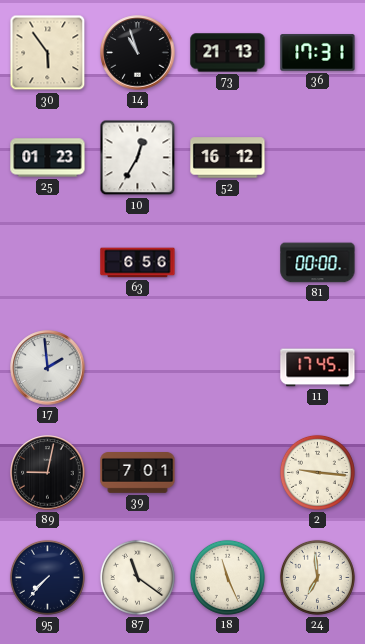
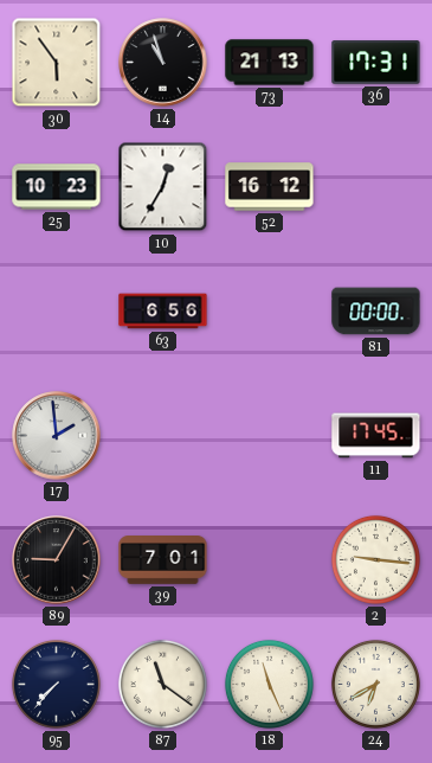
25: 01:23 -> 10:23
89: 9:02 -> 9:05
24: 6:59 -> 6:40
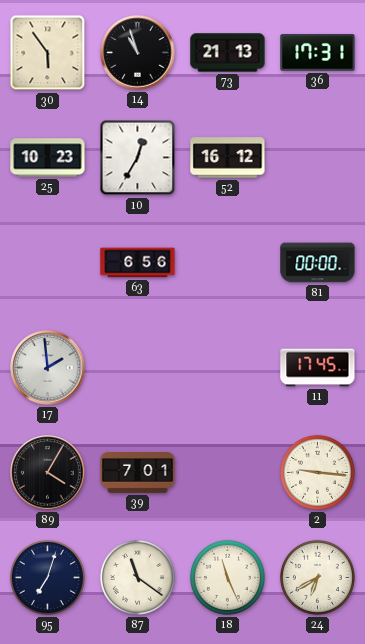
89: 9:05 -> 4:05
95: 7:37 -> 7:03
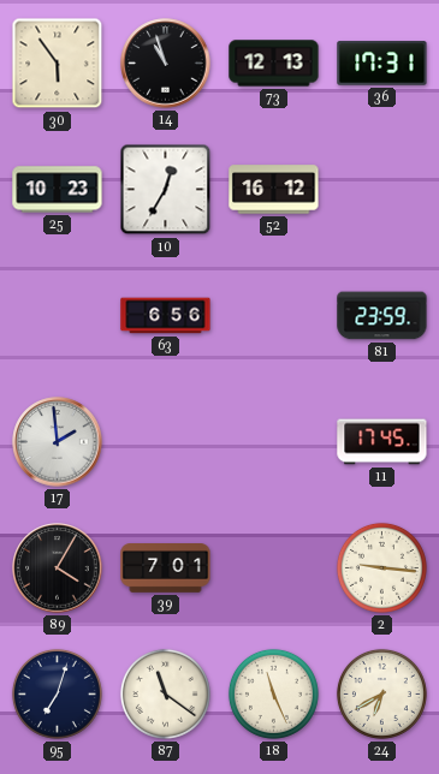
73: 21:13 -> 12:13
81: 00:00 -> 23:59
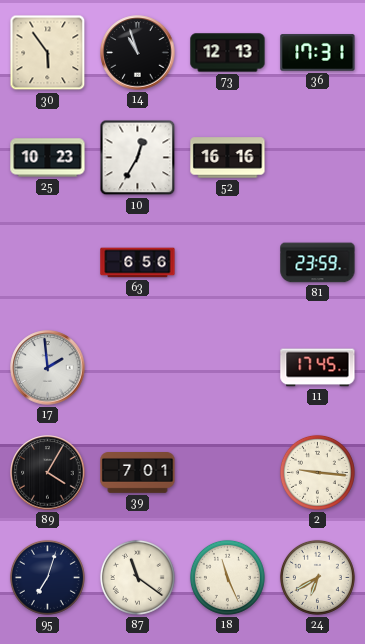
52: 16:12 -> 16:16
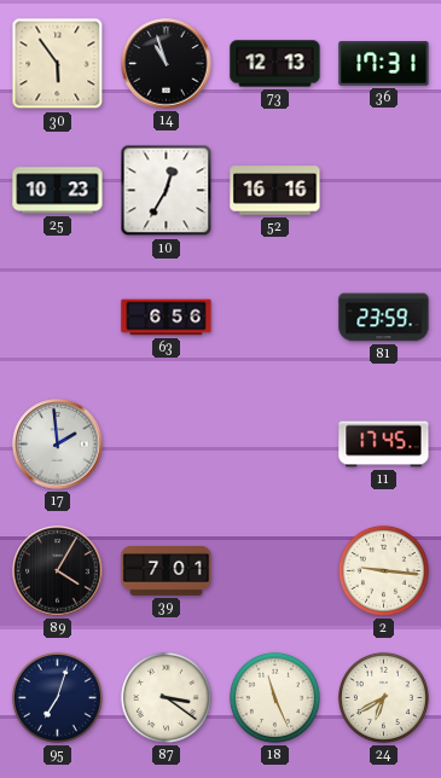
87: 11:21 -> 3:21
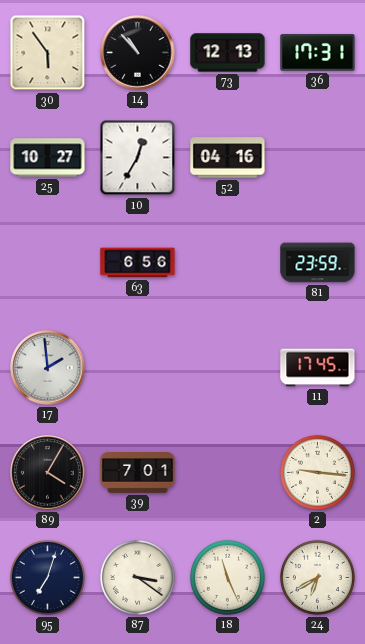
14: 10:57 -> 10:53
25: 10:23 -> 10:27
52: 16:16 -> 04:16
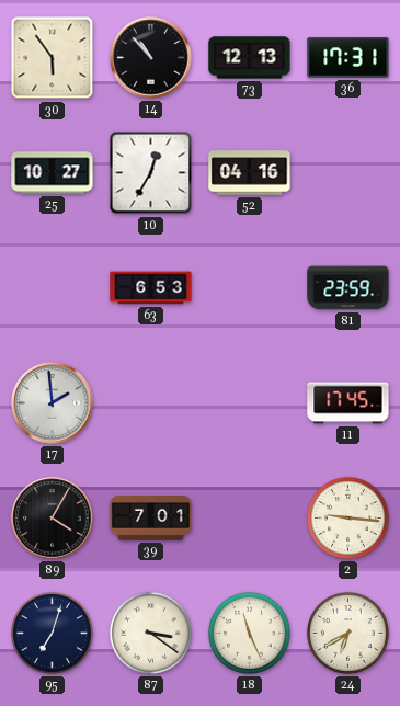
63: 6:56 -> 6:53
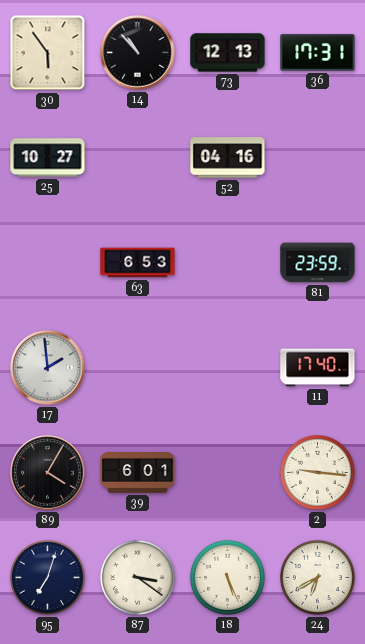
10: 12:35 -> none
11: 17:45 -> 17:40
39: 7:01 -> 6:01
18: 11:26 -> 5:26
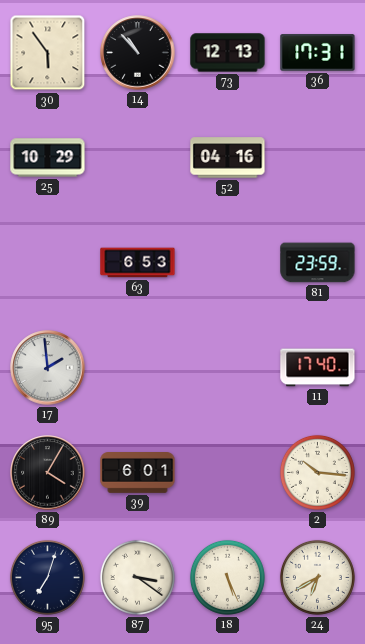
25: 10:27 -> 10:29
2: 9:16 -> 10:16
